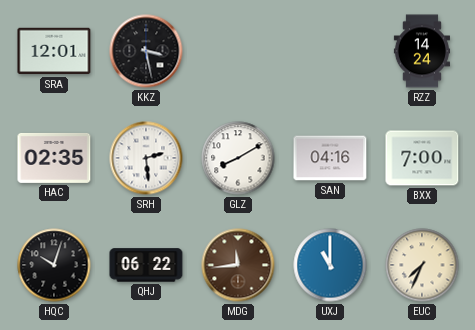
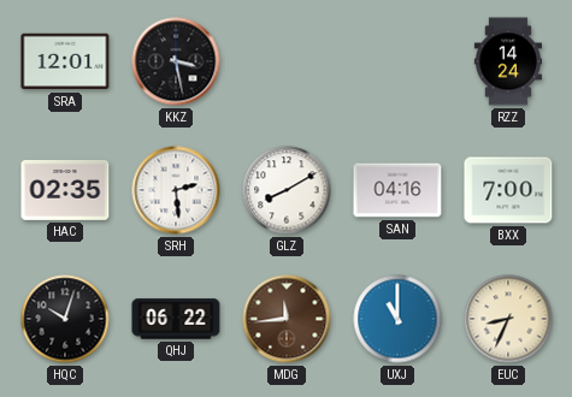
EUC: 7:34 -> 8:34
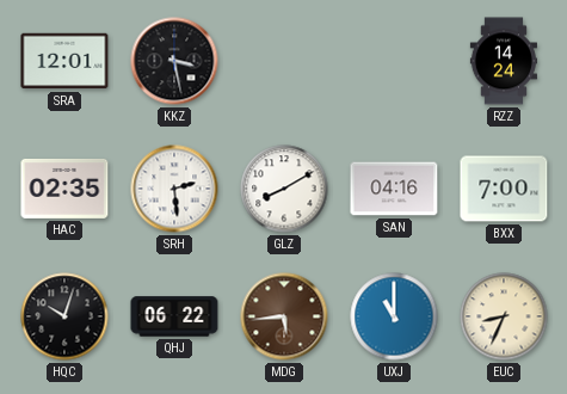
MDG: 11:44 -> 5:44
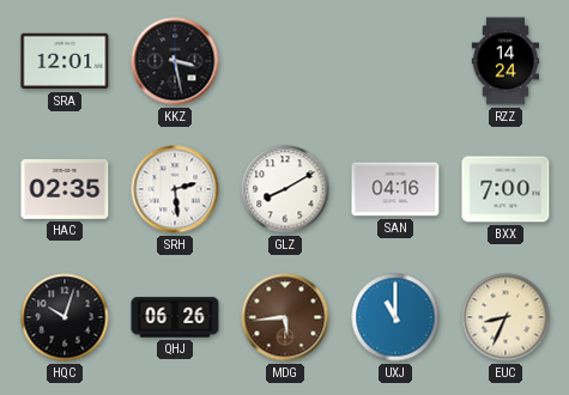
QHJ: 06:22 -> 06:26
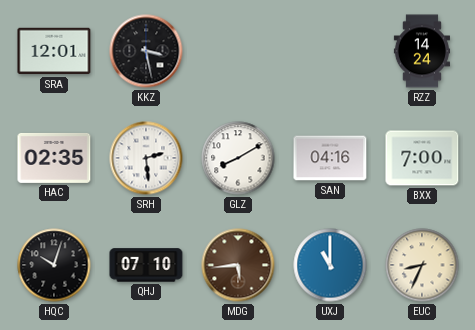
QHJ: 06:26 -> 07:10
